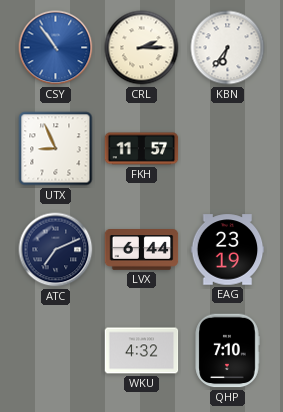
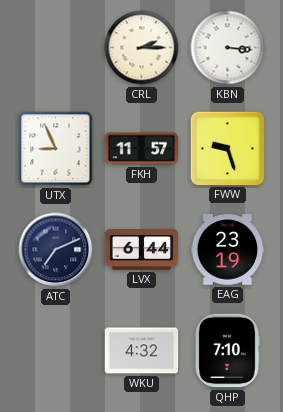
CSY: 10:54 -> none
KBN: 6:36 -> 3:16
FWW: none -> 9:27
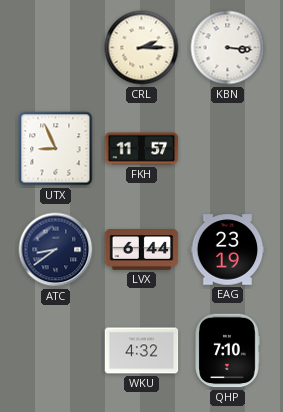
FWW: 9:27 -> none
ATC: 7:11 -> 8:39
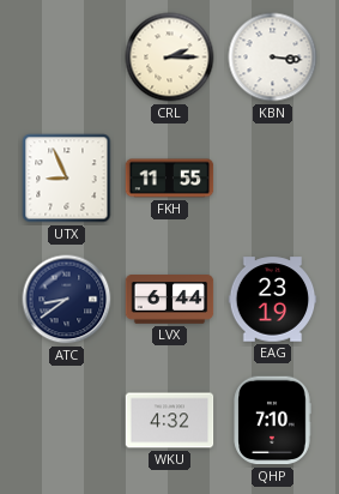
FKH: 11:57 -> 11:55
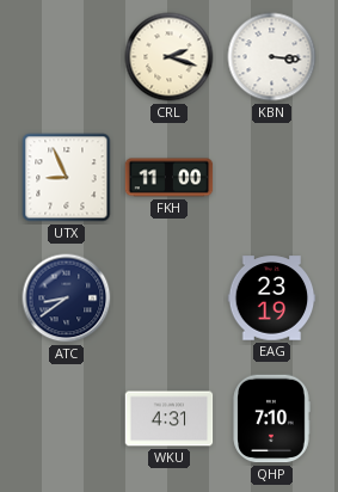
CRL: 2:15 -> 2:18
FKH: 11:55 -> 11:00
LVX: 6:44 -> none
WKU: 4:32 -> 4:31
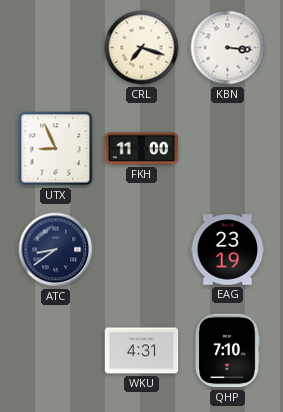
CRL: 2:18 -> 7:18
